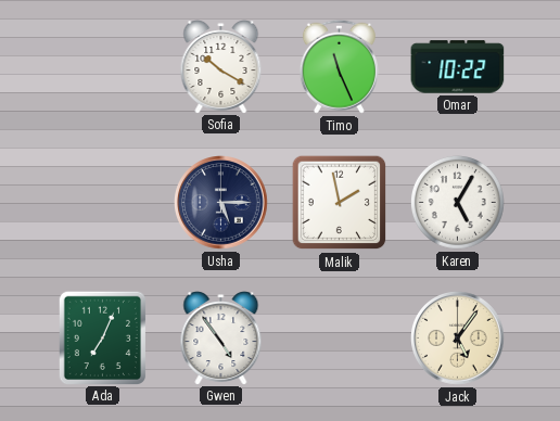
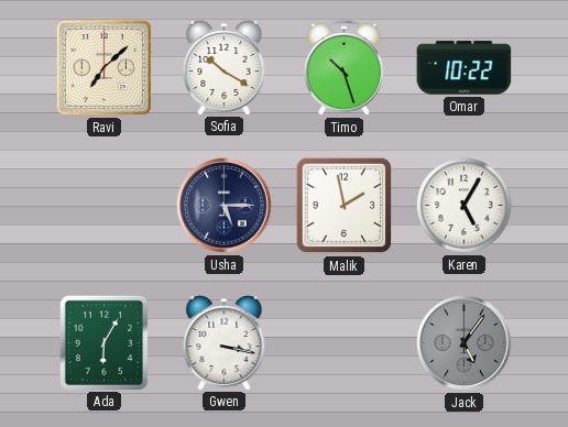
Ravi: none -> 7:08
Timo: 11:26 -> 10:27
Ada: 7:04 -> 6:05
Gwen: 4:54 -> 3:17
Jack dial: cream -> grey
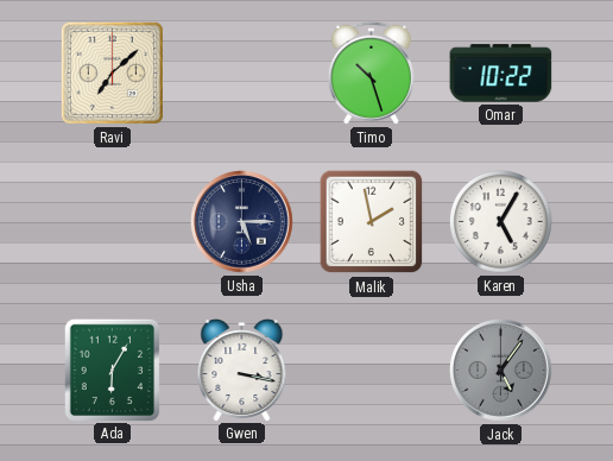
Sofia: 10:20 -> none
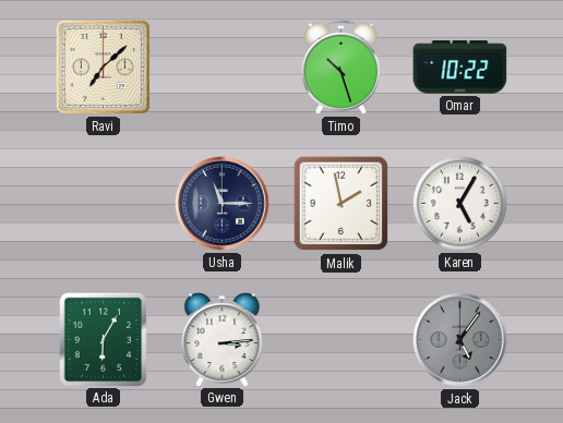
Usha: 5:15 -> 11:15
Gwen: 3:17 -> 3:14
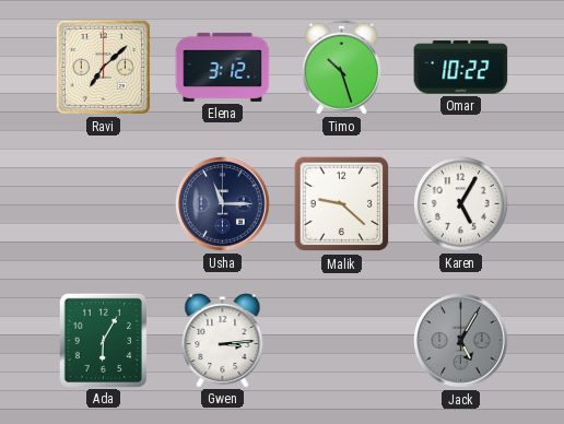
Elena: none -> 3:12
Malik: 1:58 -> 9:22
Jack: 5:06 -> 5:05
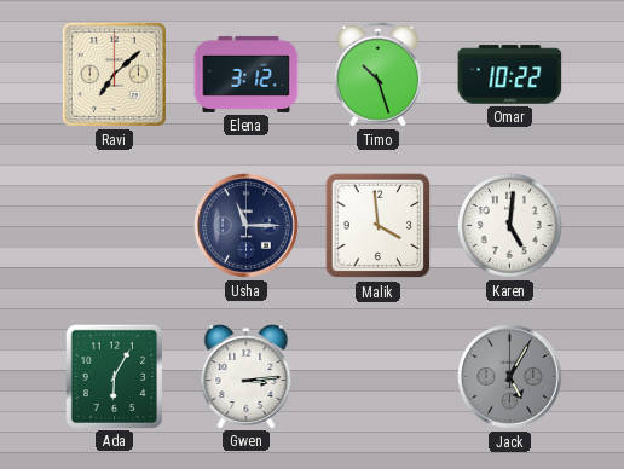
Malik: 9:22 -> 3:59
Karen: 5:05 -> 5:01
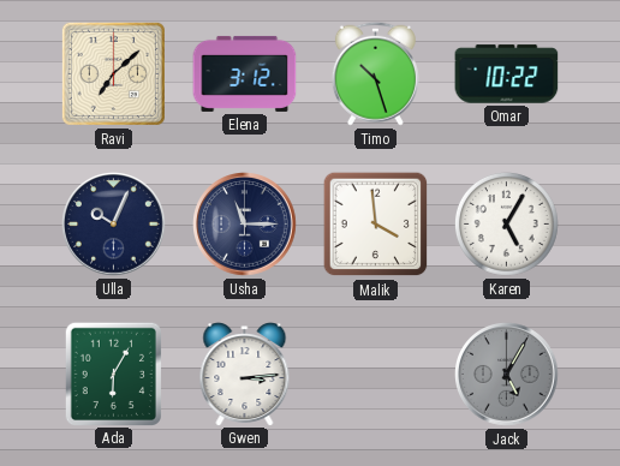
Ulla: none -> 10:04
Karen: 5:01 -> 5:05
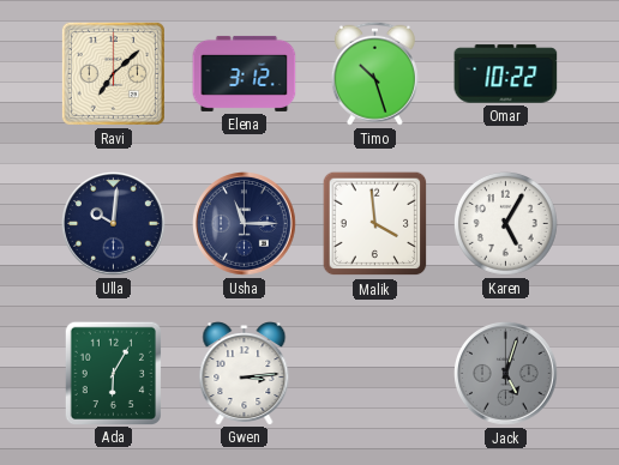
Ulla: 10:04 -> 10:01
Jack: 5:05 -> 5:03
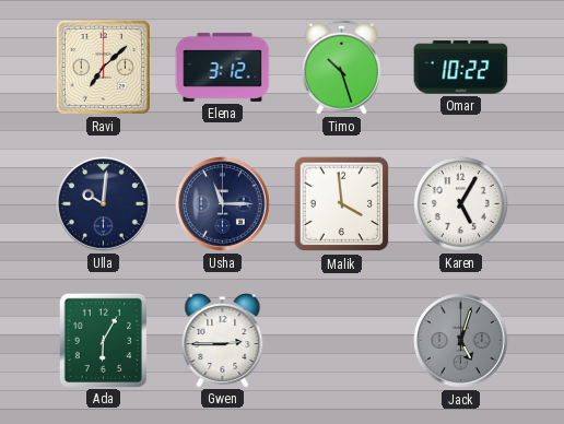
Gwen: 3:14 -> 2:45
